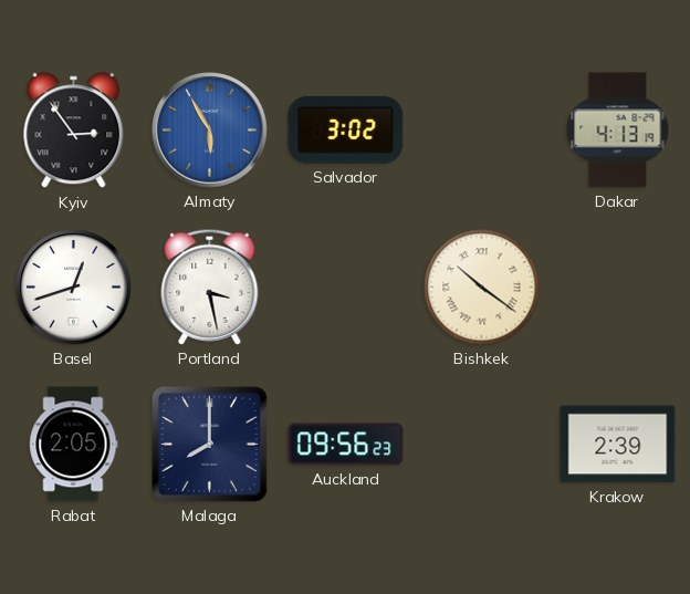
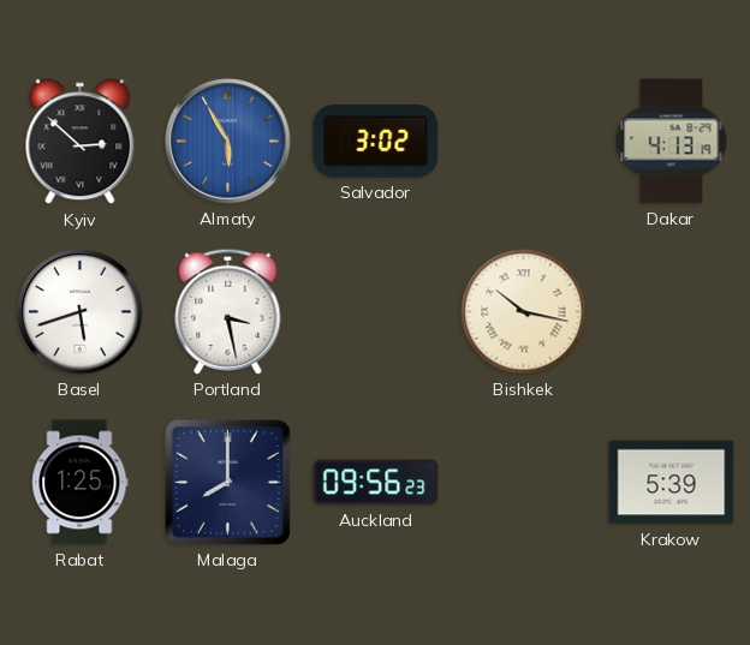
Kyiv: 2:54 -> 2:52
Basel: 12:42 -> 5:42
Bishkek: 10:21 -> 10:17
Rabat: 2:05 -> 1:25
Krakow: 2:39 -> 5:39
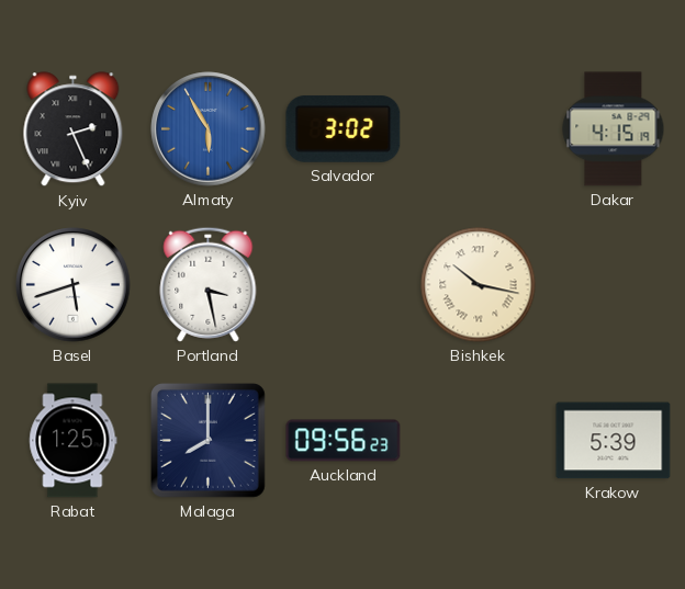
Kyiv: 2:52 -> 2:26
Dakar: 4:13 -> 4:15
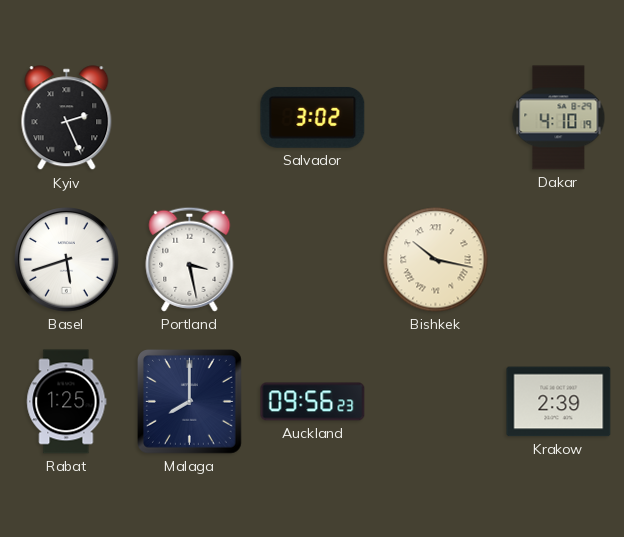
Almaty: 5:55 -> none
Dakar: 4:15 -> 4:10
Krakow: 5:39 -> 2:39
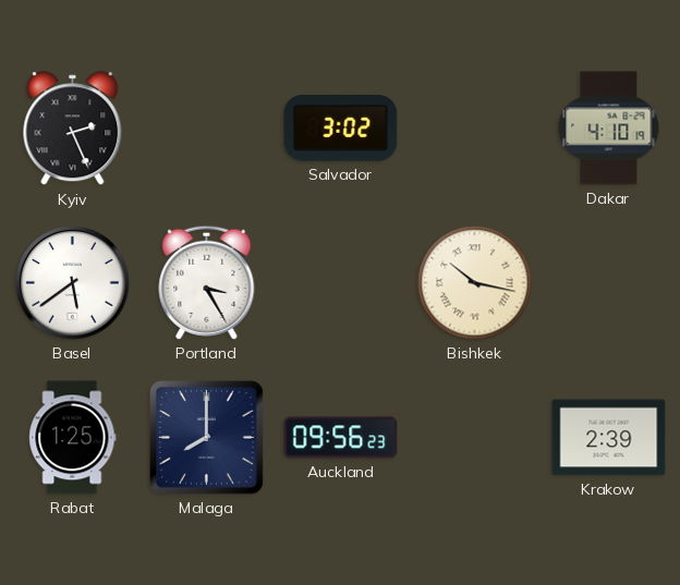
Basel: 5:42 -> 5:39
Portland: 3:28 -> 3:25
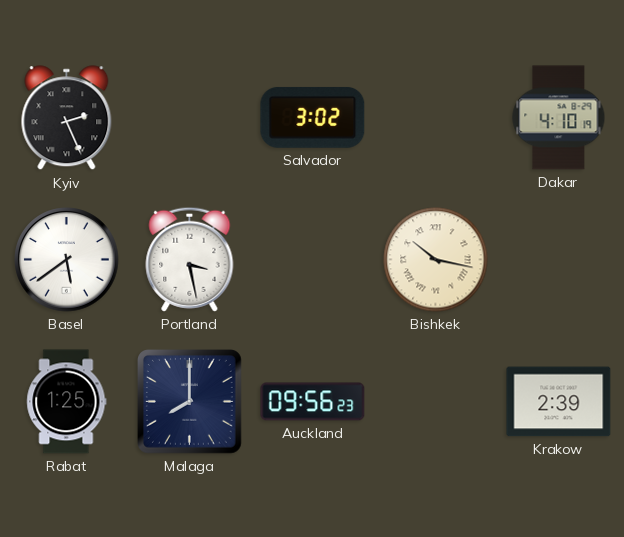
Portland: 3:25 -> 3:28
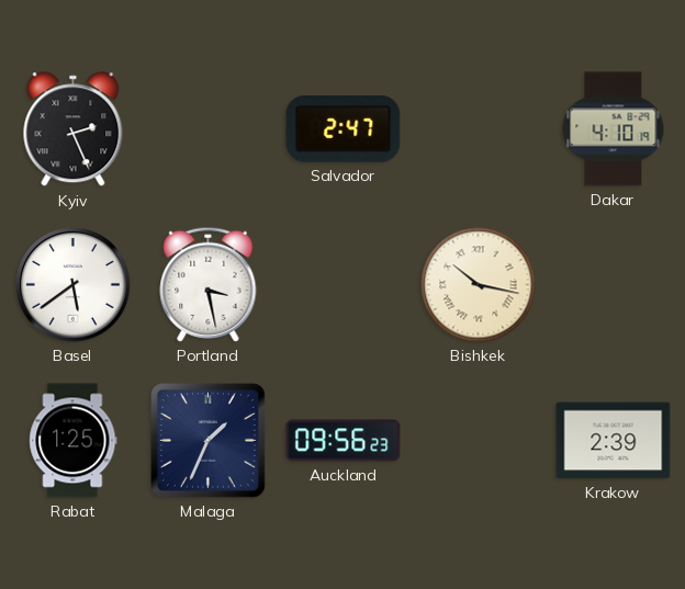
Salvador: 3:02 -> 2:47
Malaga: 8:00 -> 1:34
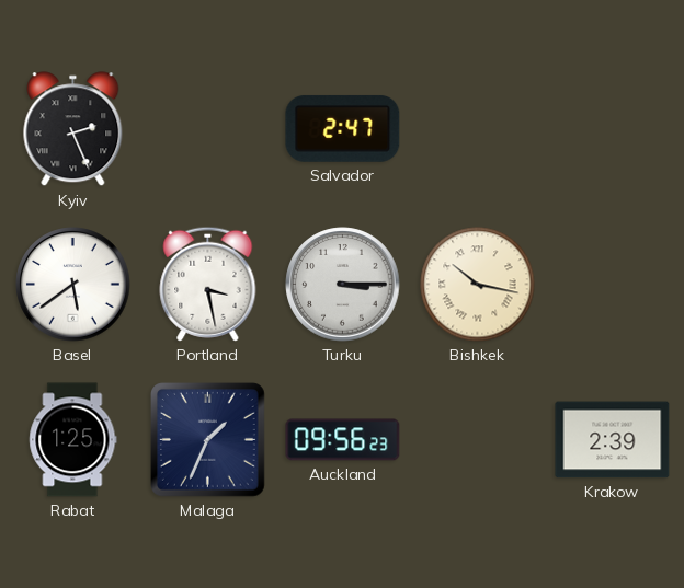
Dakar: 4:10 -> none
Turku: none -> 3:15
